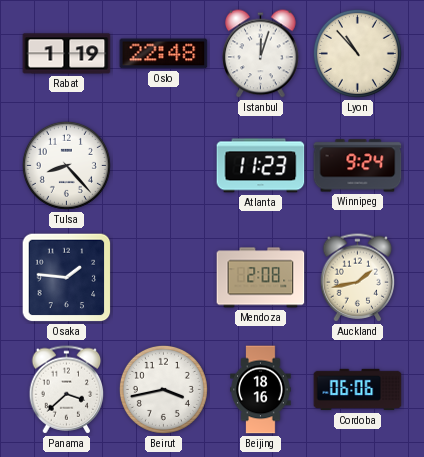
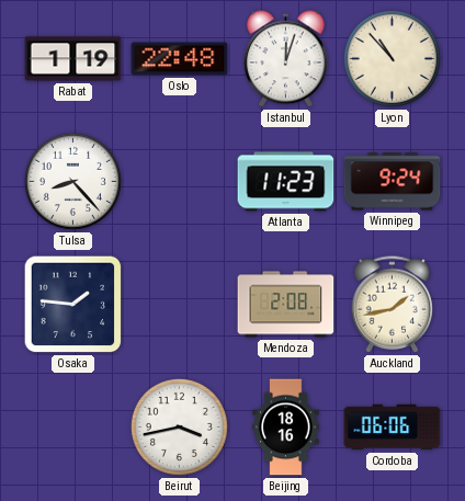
Panama: 3:38 -> none
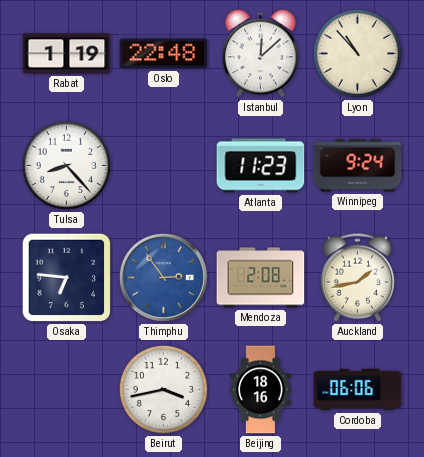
Istanbul: 12:03 -> 12:08
Osaka: 1:46 -> 6:46
Thimphu: none -> 2:54
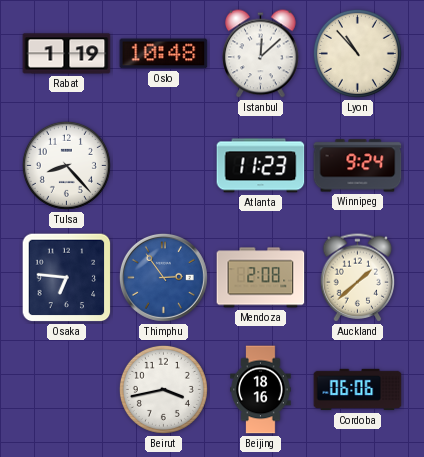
Oslo: 22:48 -> 10:48
Auckland: 1:43 -> 1:38
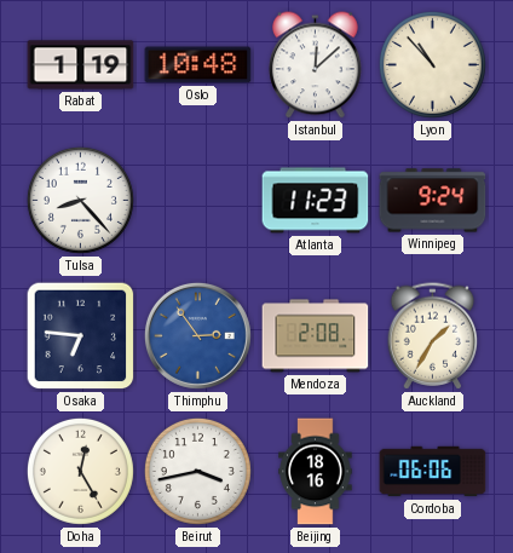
Auckland: 1:38 -> 1:35
Doha: none -> 12:25
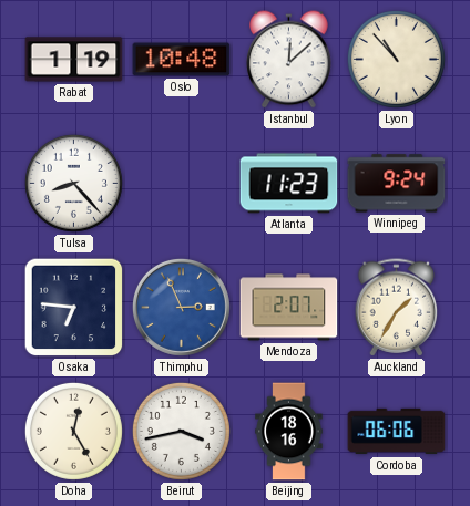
Thimphu: 2:54 -> 2:56
Mendoza: 2:08 -> 2:07
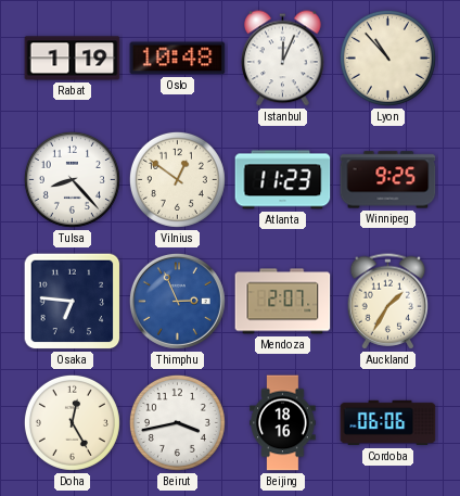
Istanbul: 12:08 -> 12:04
Vilnius: none -> 12:51
Winnipeg: 9:24 -> 9:25
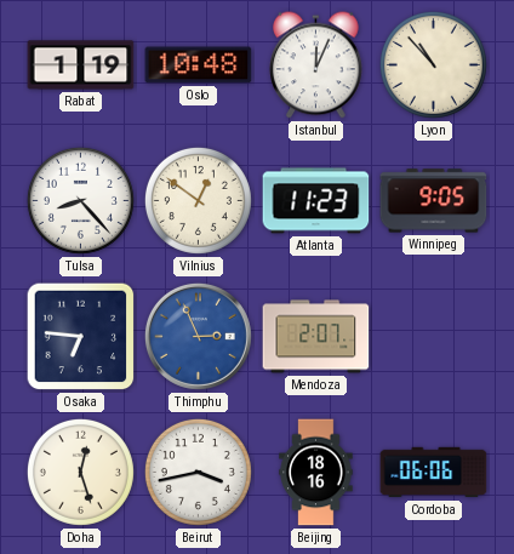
Winnipeg: 9:25 -> 9:05
Auckland: 1:35 -> none
Doha: 12:25 -> 12:27
